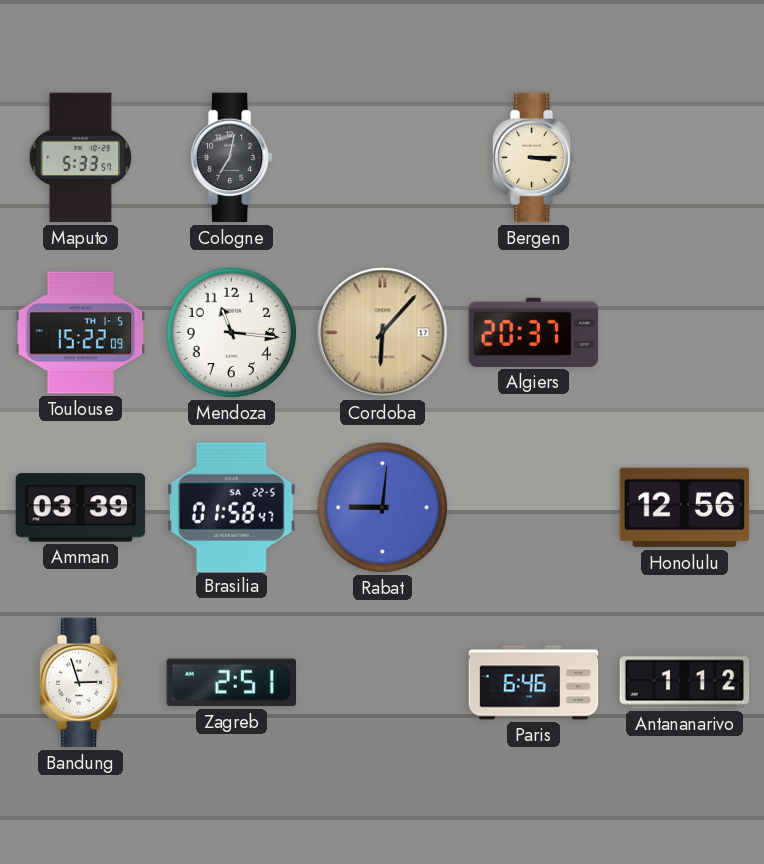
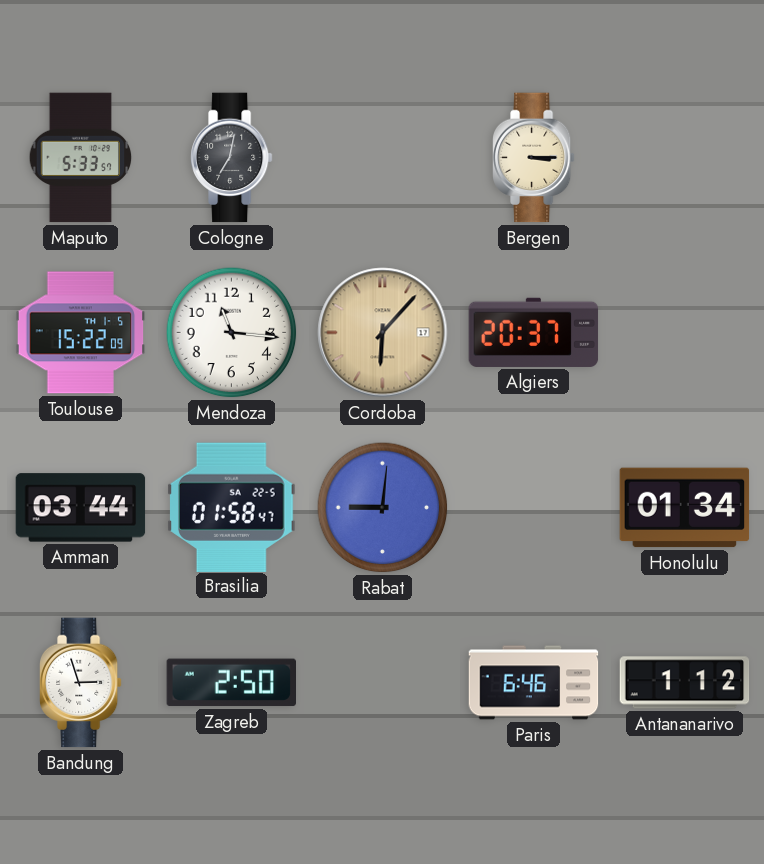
Amman: 03:39 -> 03:44
Honolulu: 12:56 -> 01:34
Zagreb: 2:51 -> 2:50
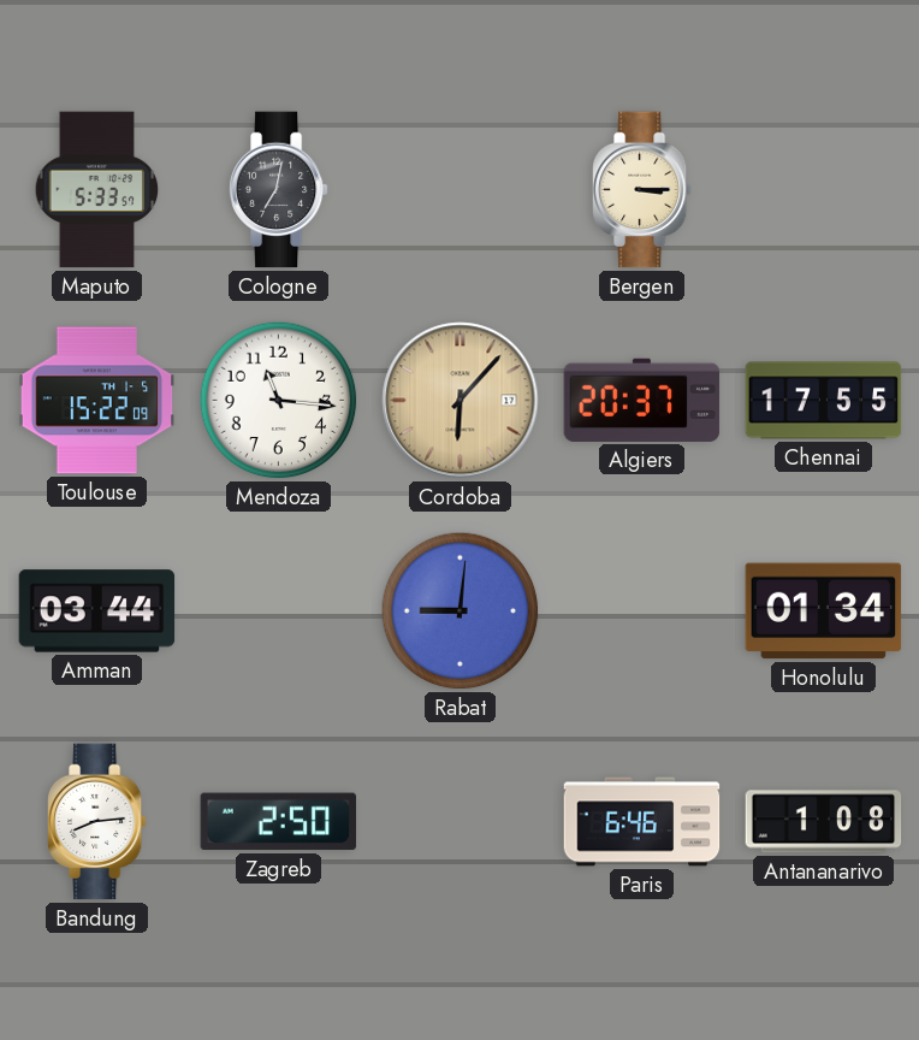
Chennai: none -> 17:55
Brasilia: 01:58 -> none
Bandung: 2:57 -> 8:14
Antananarivo: 1:12 -> 1:08
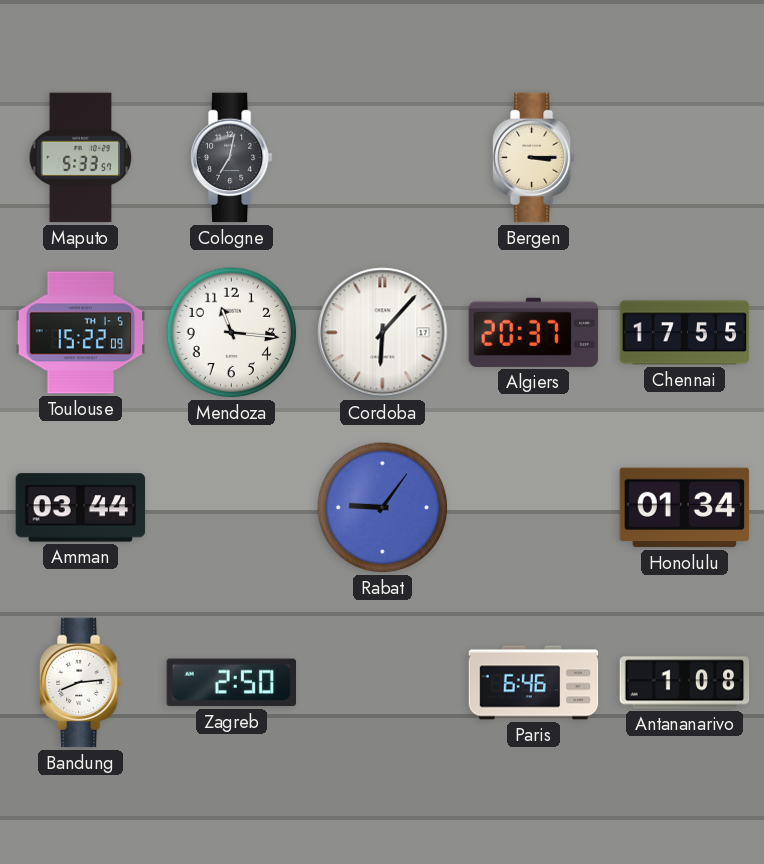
Cordoba dial: champagne -> white
Rabat: 9:01 -> 9:06
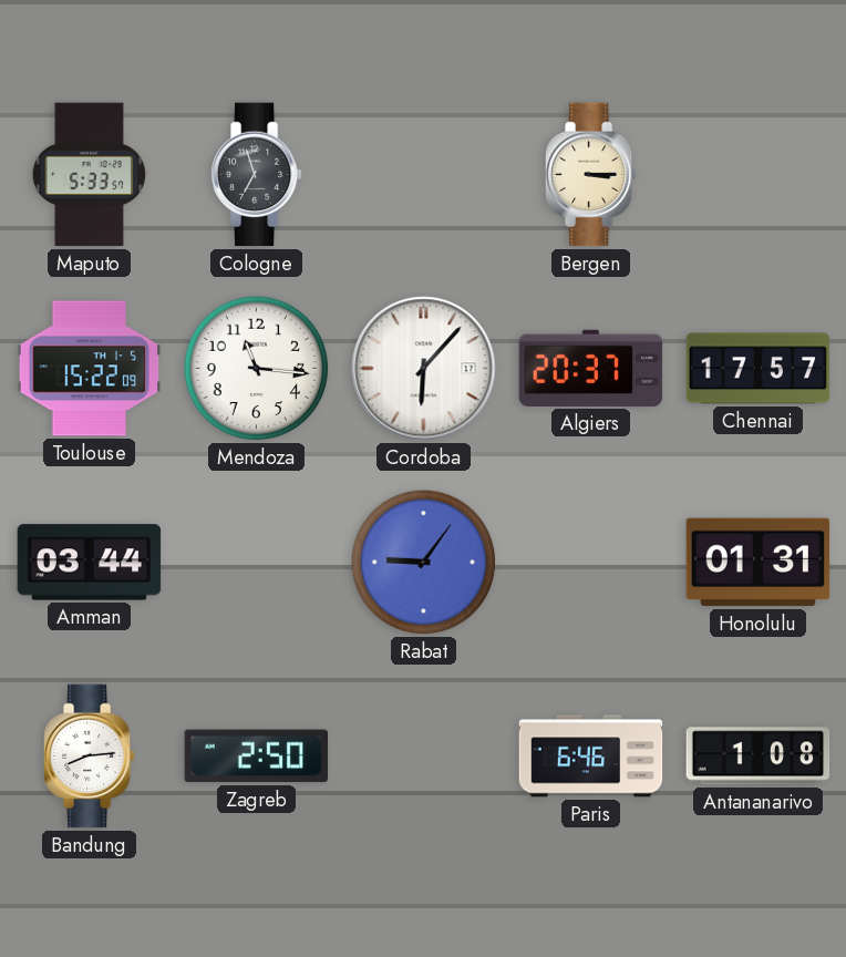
Cologne: 7:02 -> 6:57
Chennai: 17:55 -> 17:57
Honolulu: 01:34 -> 01:31
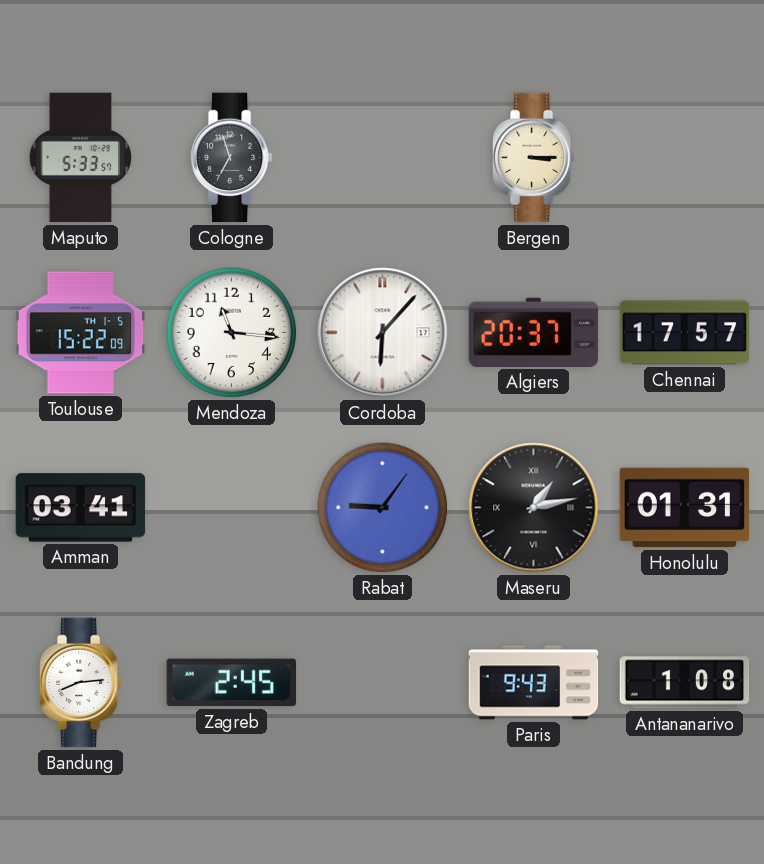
Amman: 03:44 -> 03:41
Maseru: none -> 1:13
Zagreb: 2:50 -> 2:45
Paris: 6:46 -> 9:43
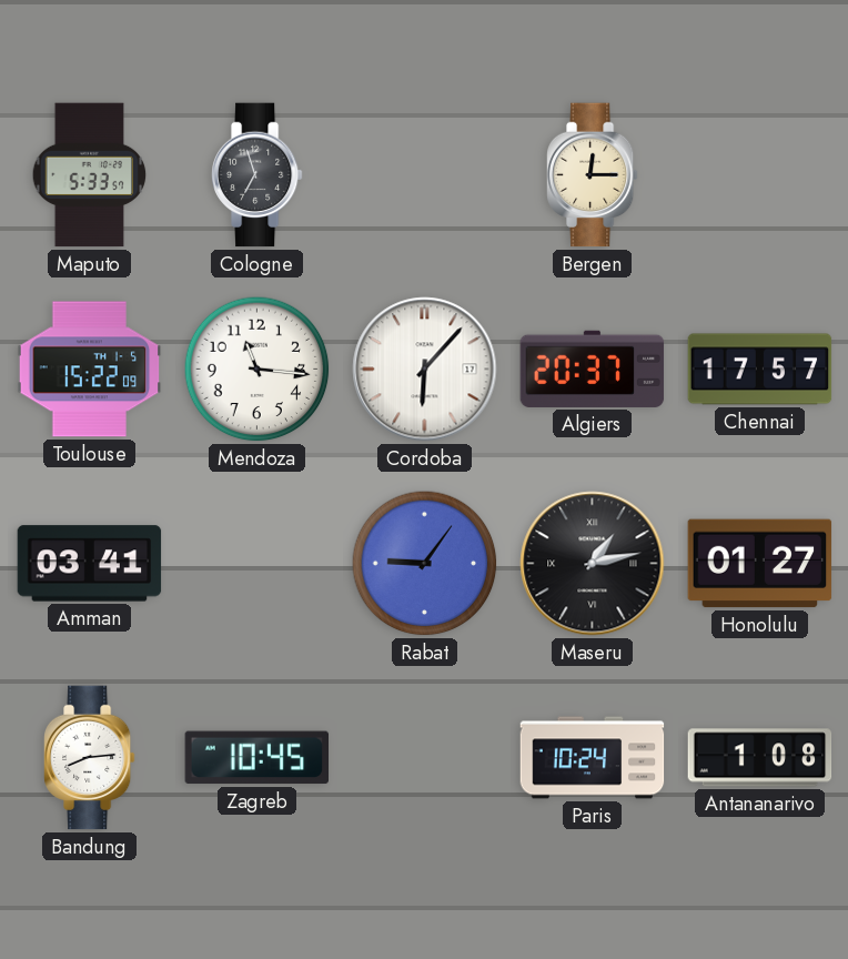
Bergen: 3:15 -> 12:15
Honolulu: 01:31 -> 01:27
Zagreb: 2:45 -> 10:45
Paris: 9:43 -> 10:24
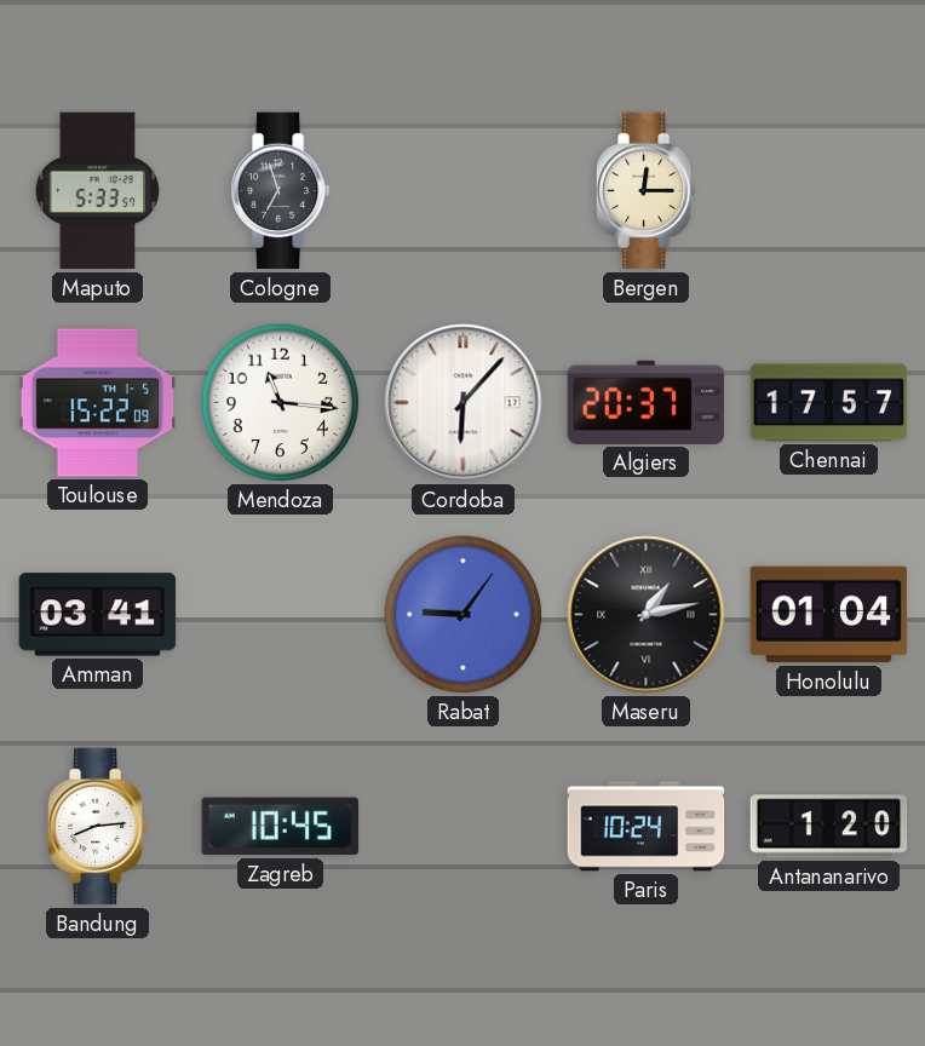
Honolulu: 01:27 -> 01:04
Antananarivo: 1:08 -> 1:20
